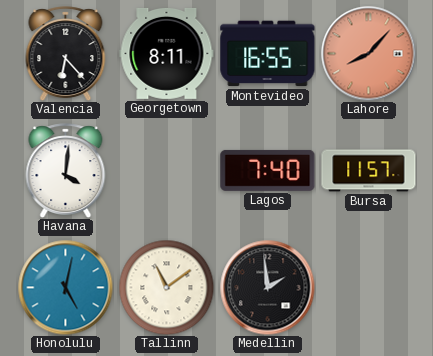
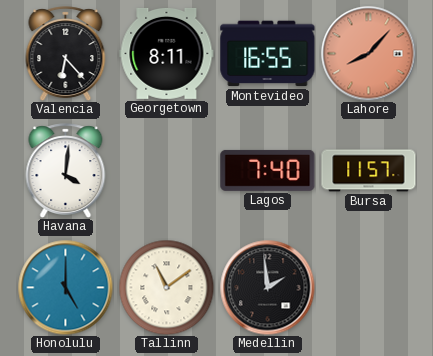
Honolulu: 5:02 -> 5:00
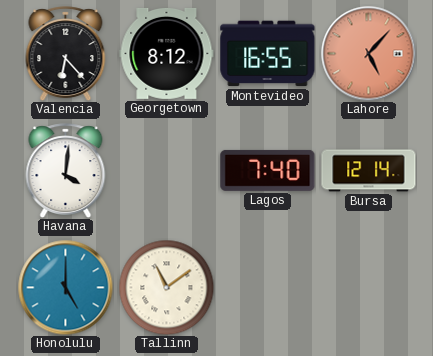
Georgetown: 8:11 -> 8:12
Lahore: 8:07 -> 5:07
Bursa: 11:57 -> 12:14
Medellin: 1:59 -> none
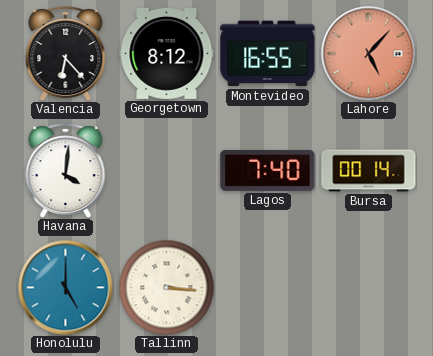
Bursa: 12:14 -> 00:14
Tallinn: 11:09 -> 3:16
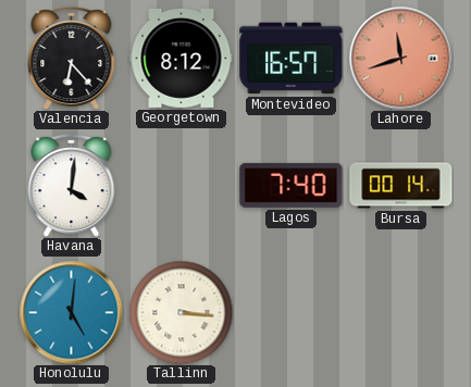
Montevideo: 16:55 -> 16:57
Lahore: 5:07 -> 11:42
Honolulu: 5:00 -> 5:01
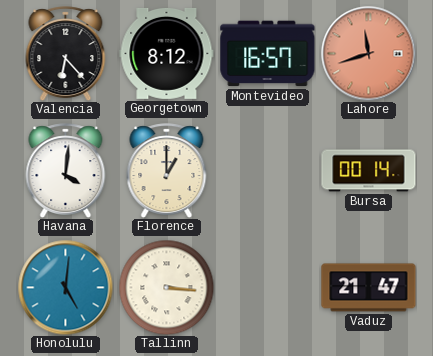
Florence: none -> 1:00
Lagos: 7:40 -> none
Vaduz: none -> 21:47
